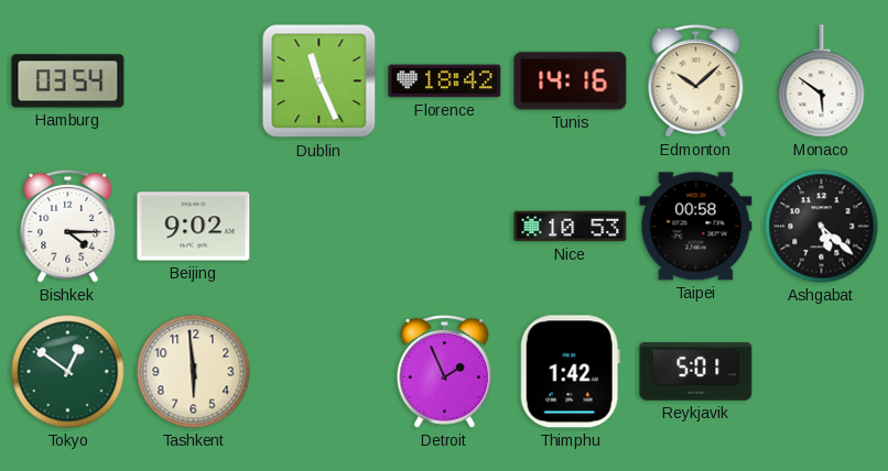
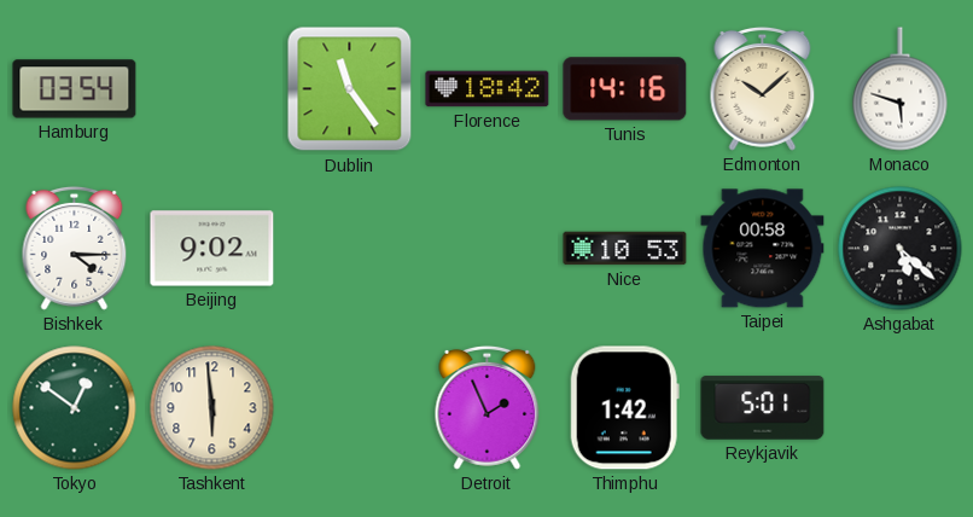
Dublin: 11:26 -> 11:24
Monaco: 5:51 -> 5:48
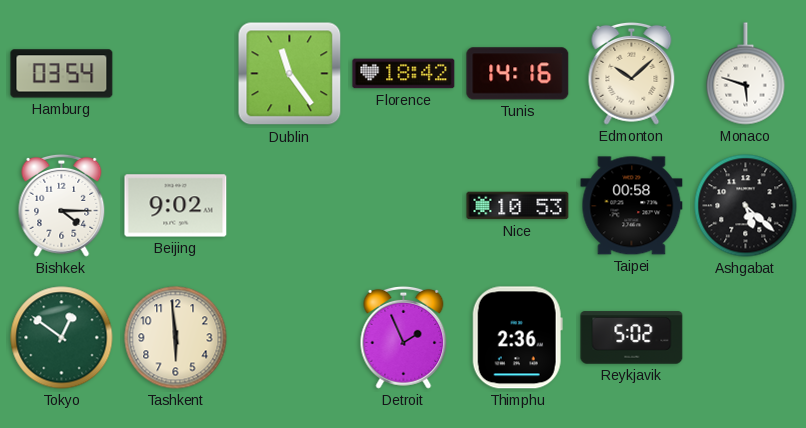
Thimphu: 1:42 -> 2:36
Reykjavik: 5:01 -> 5:02
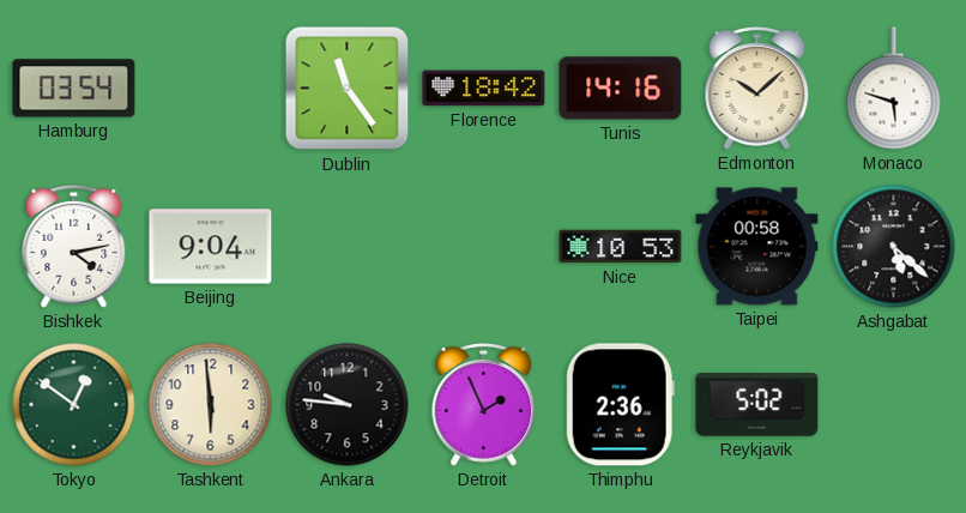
Bishkek: 4:15 -> 4:13
Beijing: 9:02 -> 9:04
Ankara: none -> 9:46
